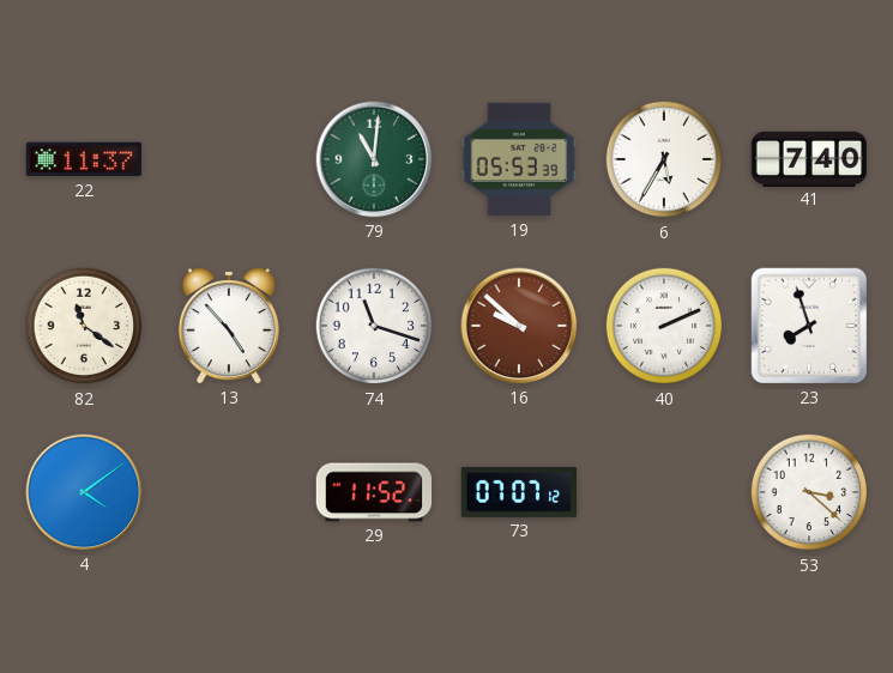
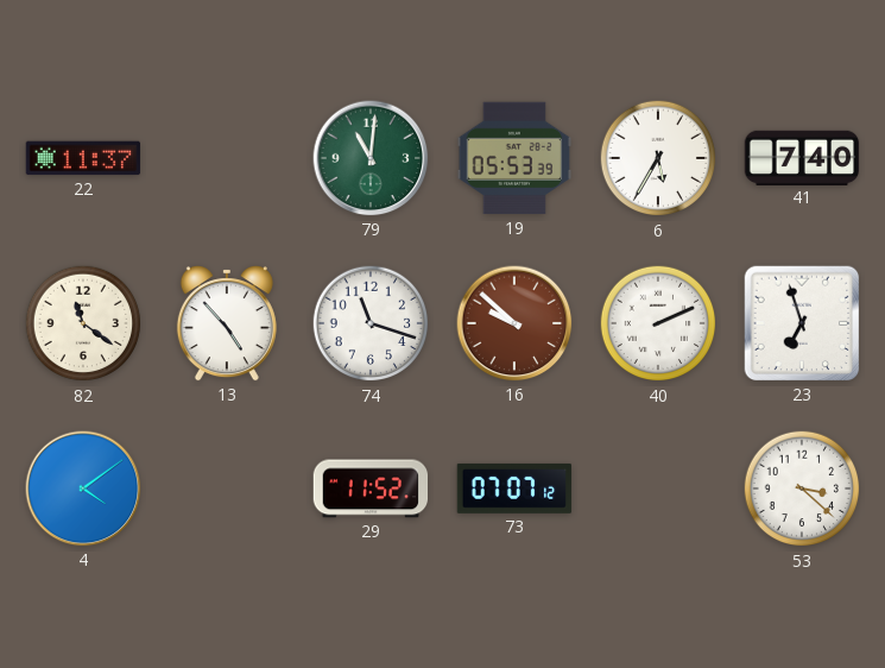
23: 7:57 -> 6:57
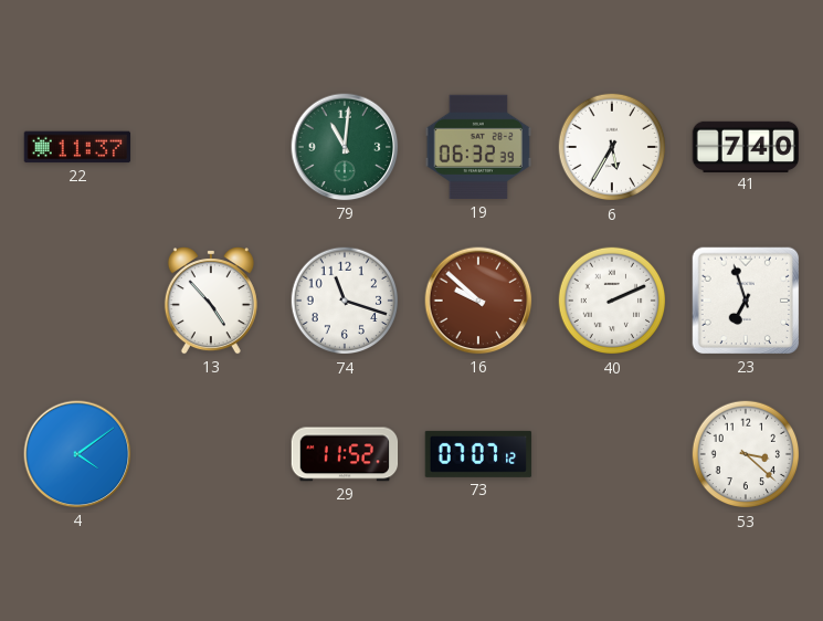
19: 05:53 -> 06:32
82: 11:21 -> none
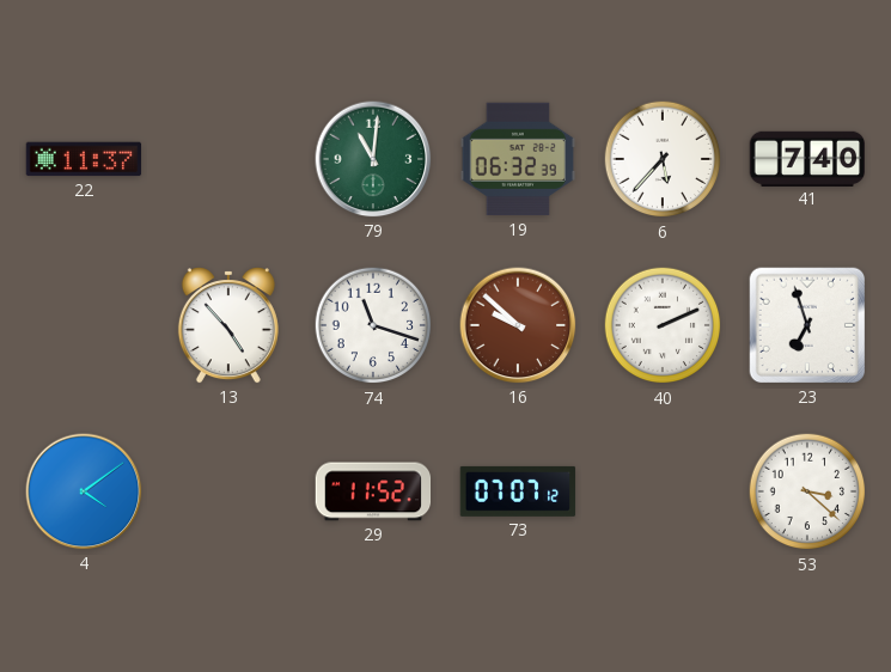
6: 5:35 -> 5:37
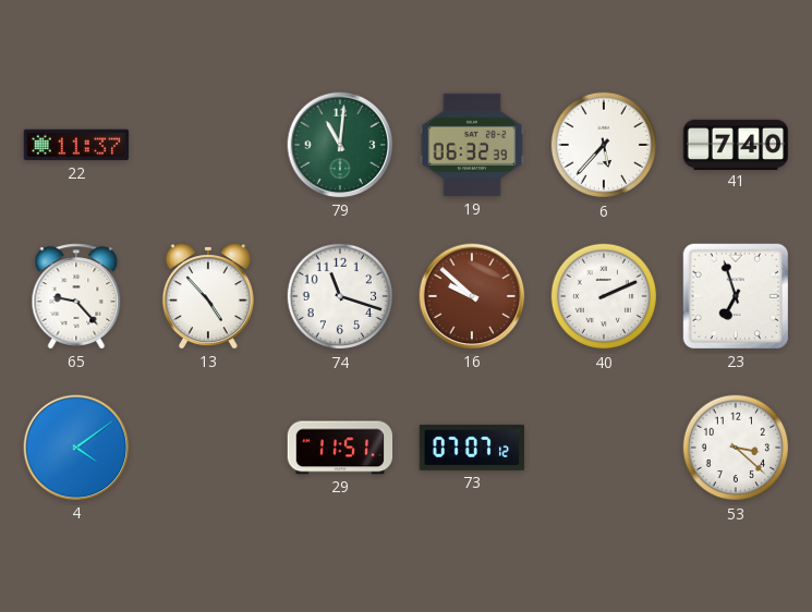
65: none -> 9:23
29: 11:52 -> 11:51
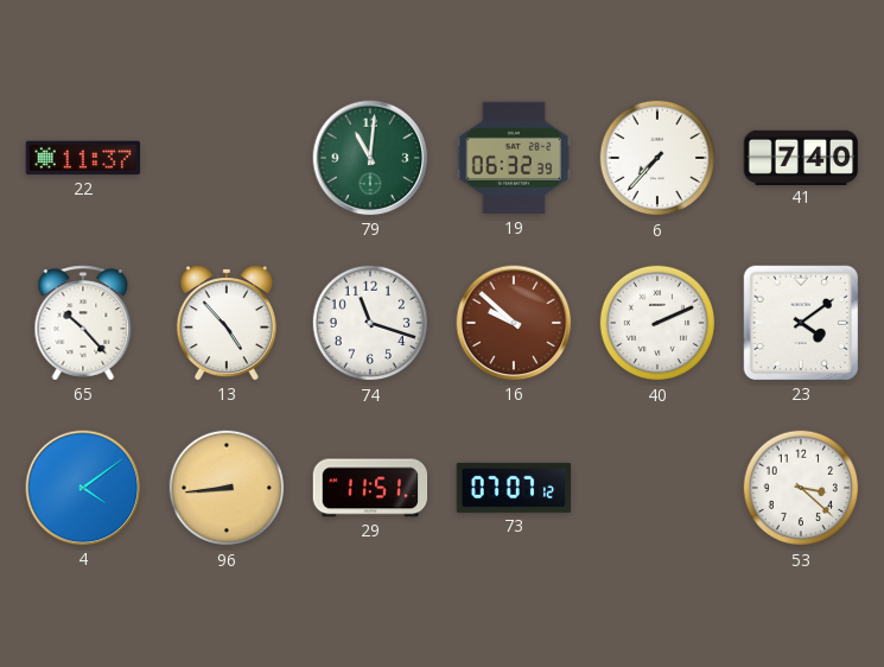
6: 5:37 -> 7:37
65: 9:23 -> 10:23
23: 6:57 -> 4:09
96: none -> 8:44
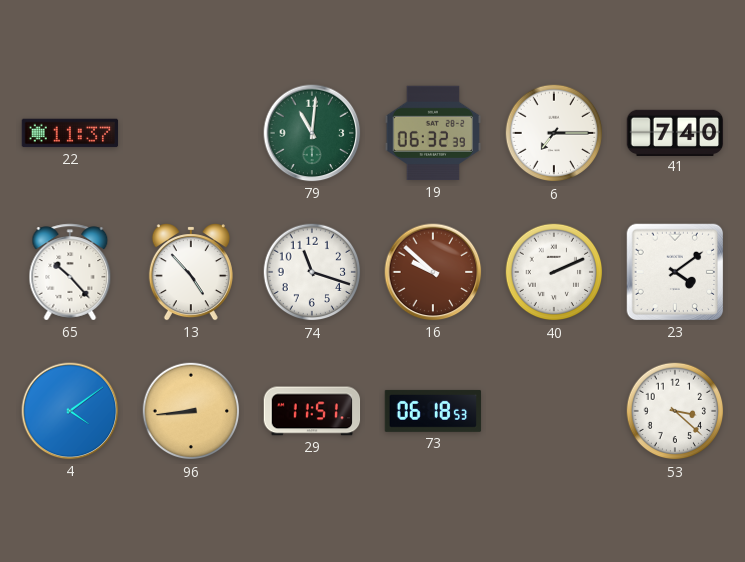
6: 7:37 -> 7:15
73: 07:07 -> 06:18
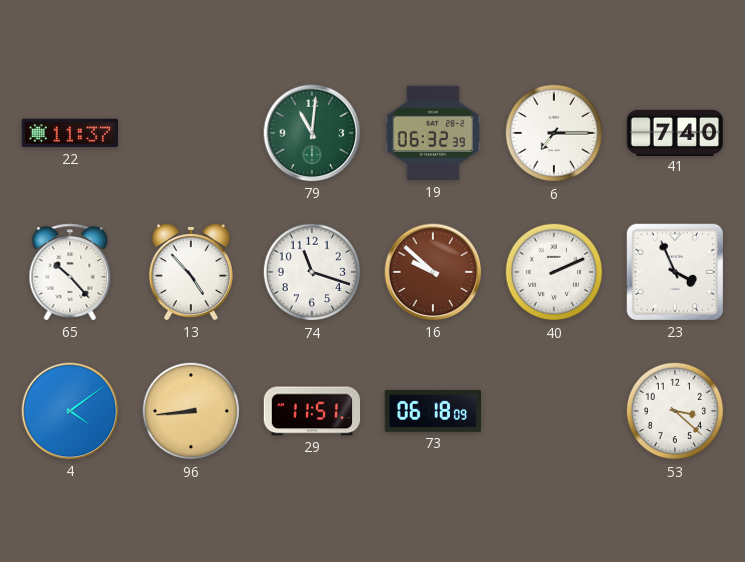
23: 4:09 -> 3:56
73: 06:18:53 -> 06:18:09
